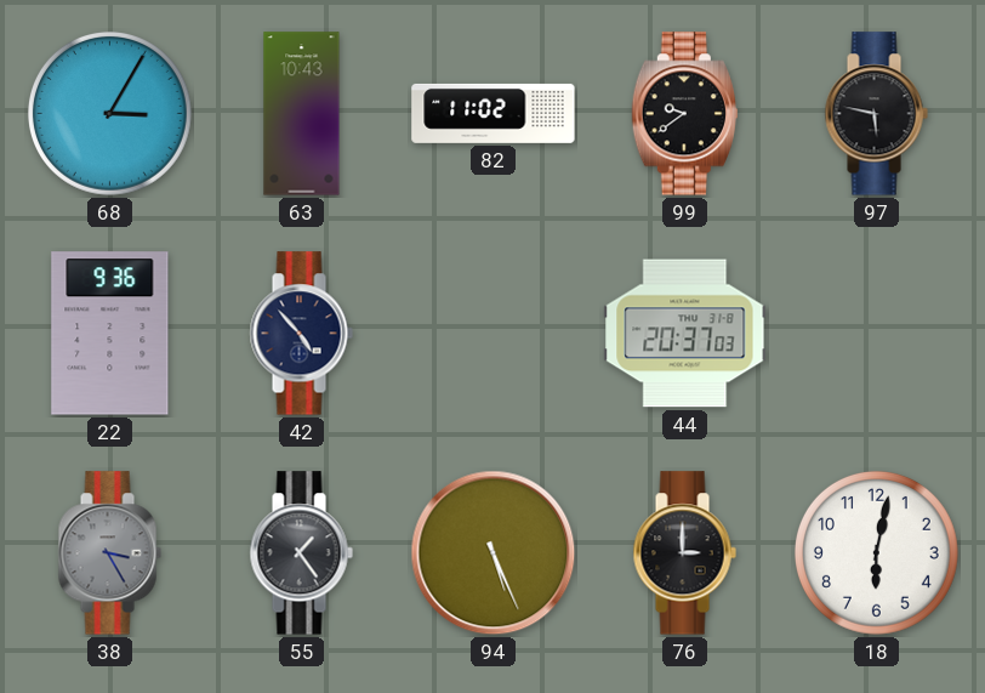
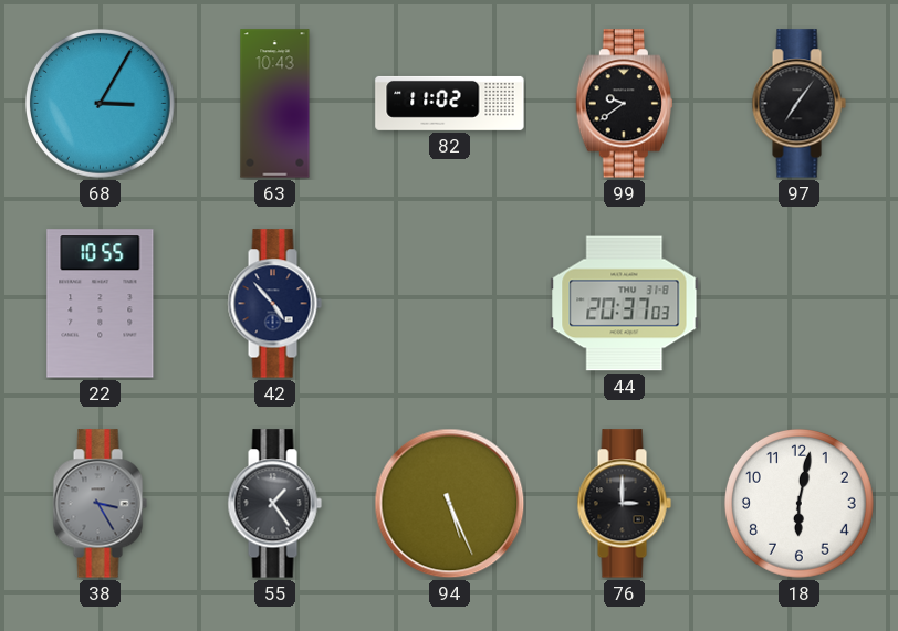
97: 5:47 -> 7:06
22: 9:36 -> 10:55
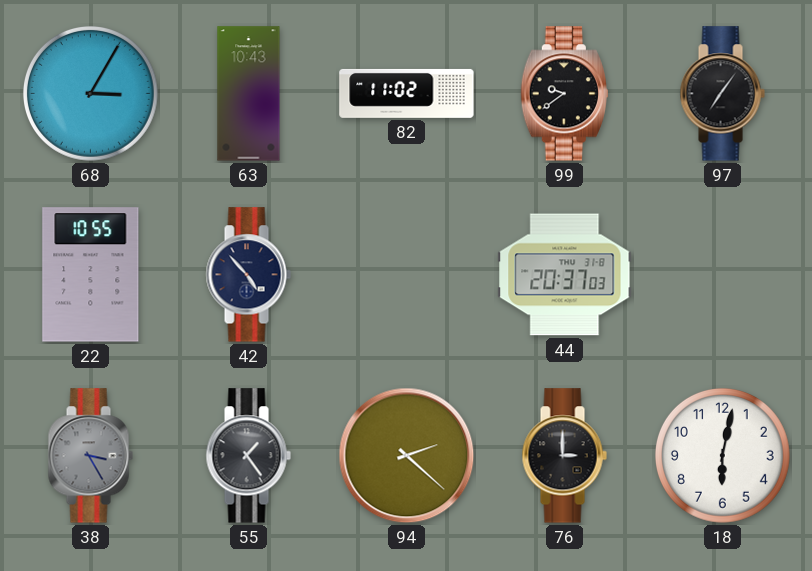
94: 5:26 -> 2:22
